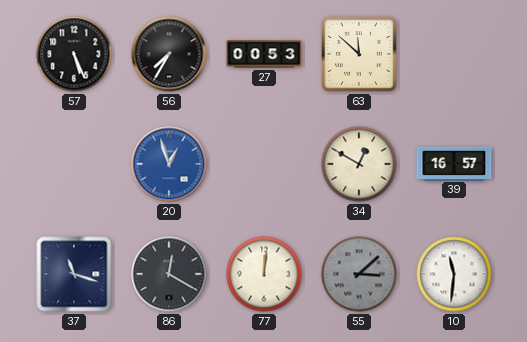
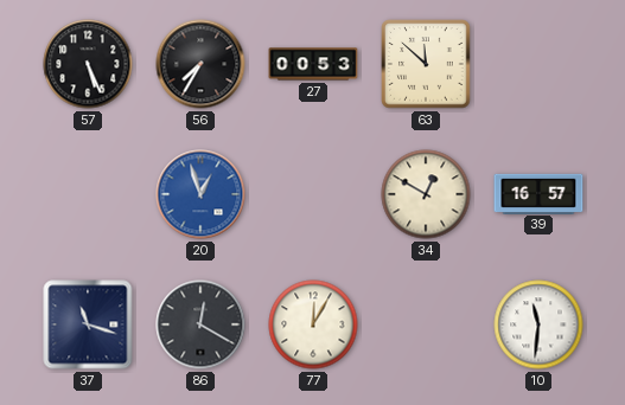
77: 12:01 -> 12:05
55: 3:08 -> none
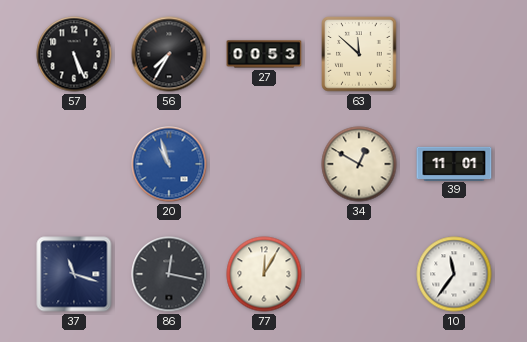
20: 12:57 -> 10:57
39: 16:57 -> 11:01
86: 12:20 -> 12:17
10: 11:31 -> 11:36
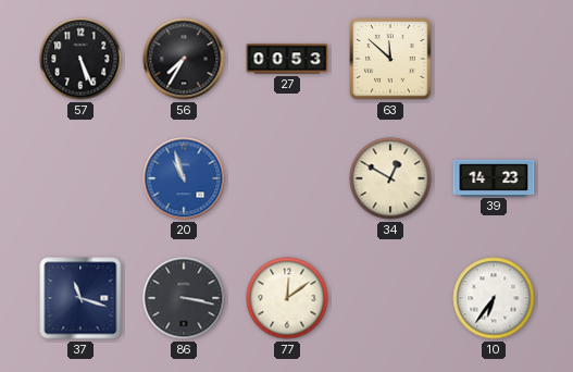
39: 11:01 -> 14:23
86: 12:17 -> 3:17
77: 12:05 -> 12:09
10: 11:36 -> 6:36
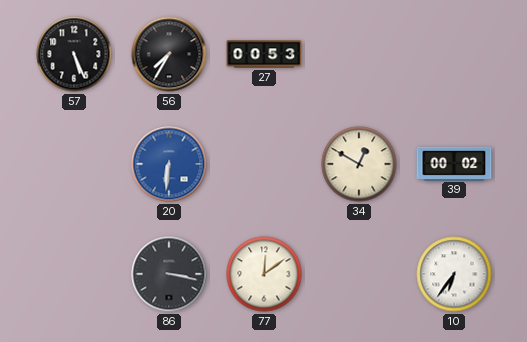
63: 11:52 -> none
20: 10:57 -> 6:31
39: 14:23 -> 00:02
37: 11:18 -> none
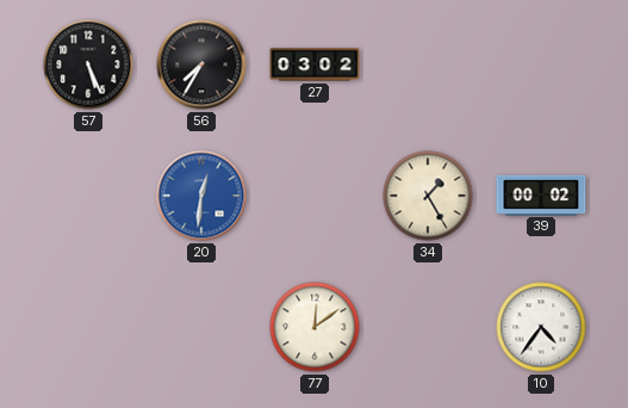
27: 00:53 -> 03:02
20: 6:31 -> 12:31
34: 12:50 -> 1:25
86: 3:17 -> none
10: 6:36 -> 4:36
